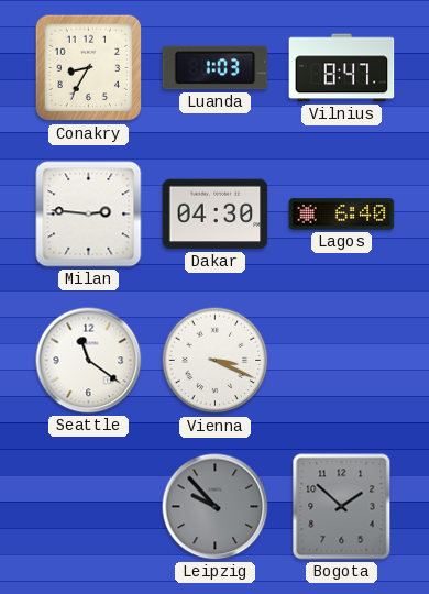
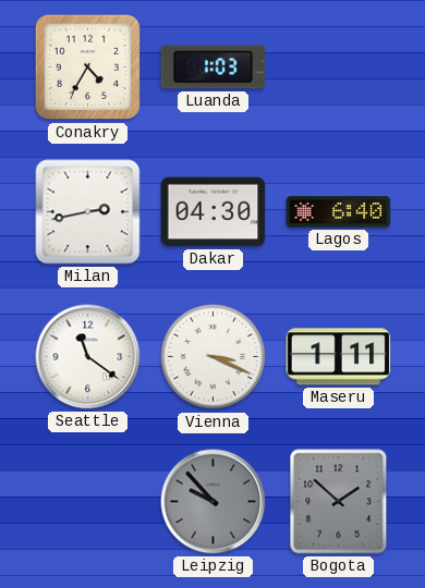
Conakry: 8:35 -> 4:35
Vilnius: 8:47 -> none
Milan: 2:46 -> 2:43
Maseru: none -> 1:11
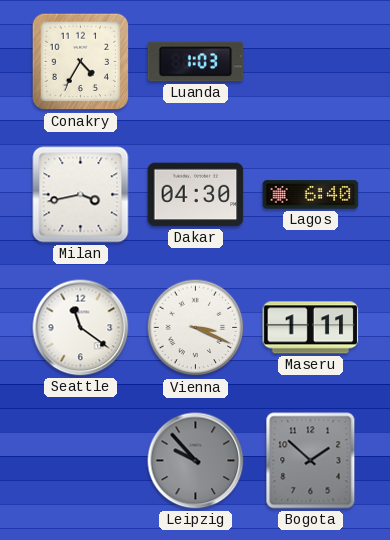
Milan: 2:43 -> 3:43
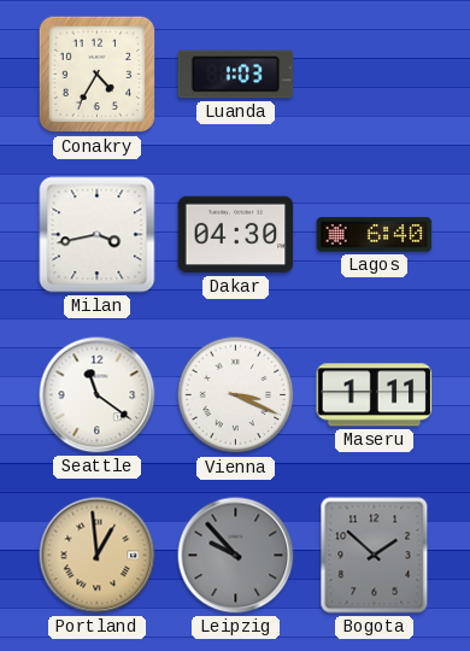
Portland: none -> 12:59
